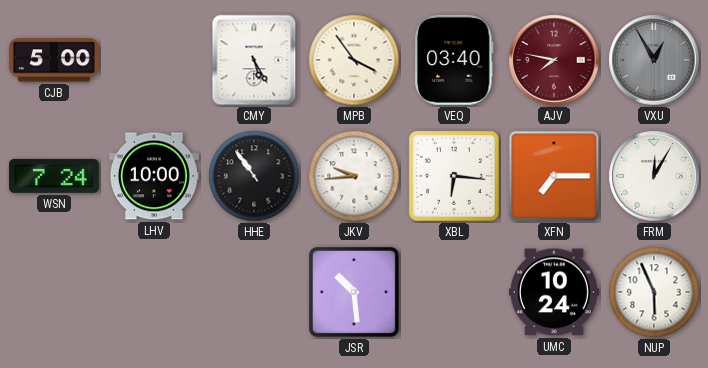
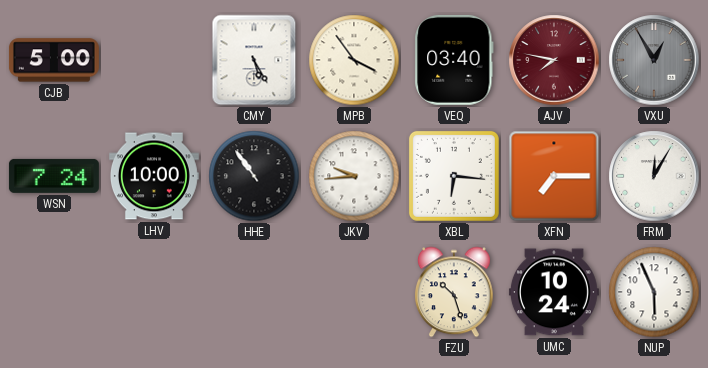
JSR: 10:29 -> none
FZU: none -> 10:27
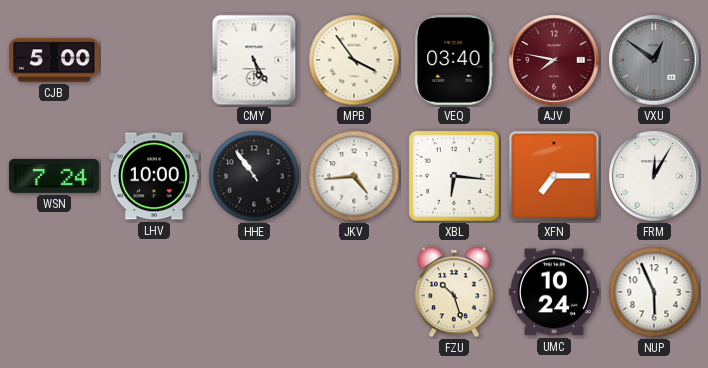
VXU: 12:55 -> 12:51
JKV: 9:44 -> 4:44
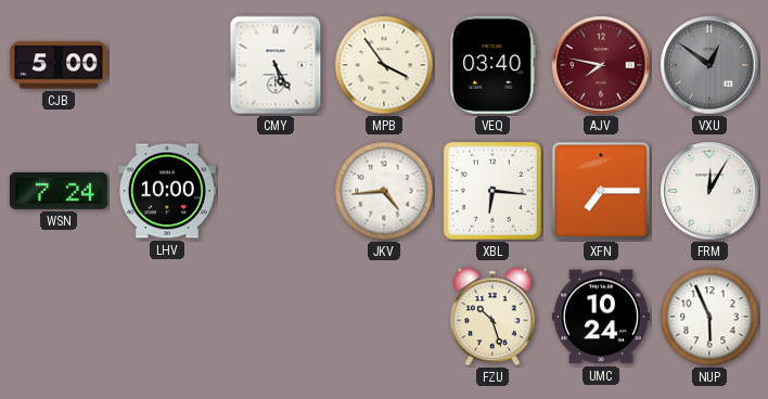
HHE: 10:54 -> none
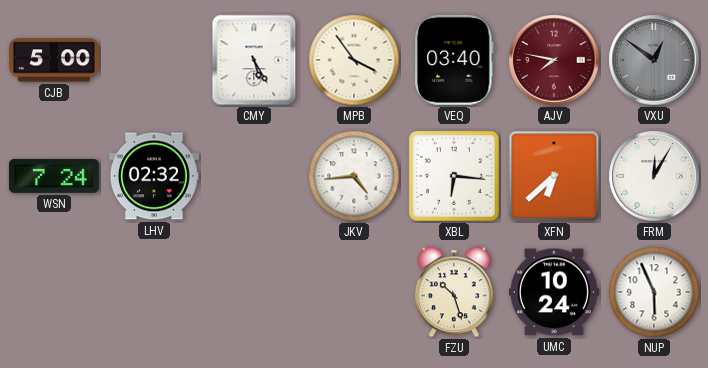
LHV: 10:00 -> 02:32
XFN: 7:15 -> 6:38
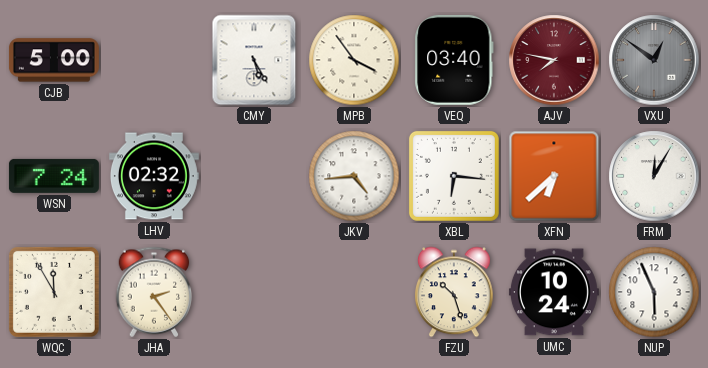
WQC: none -> 11:55
JHA: none -> 2:24
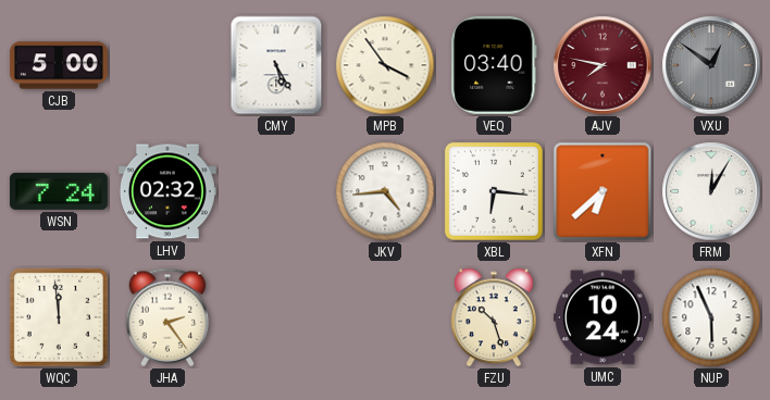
WQC: 11:55 -> 11:59
